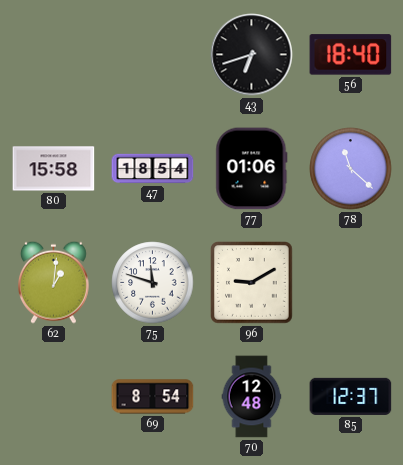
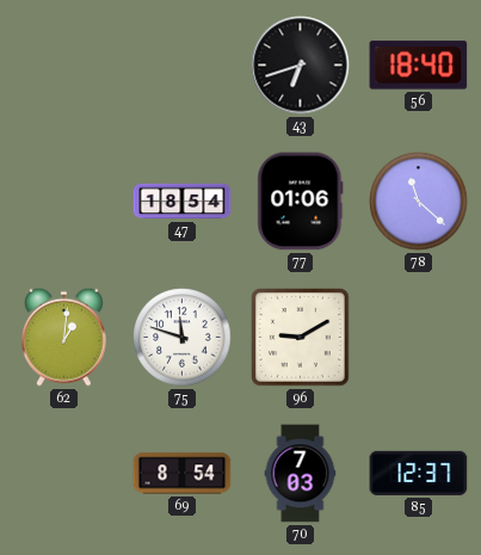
80: 15:58 -> none
70: 12:48 -> 7:03
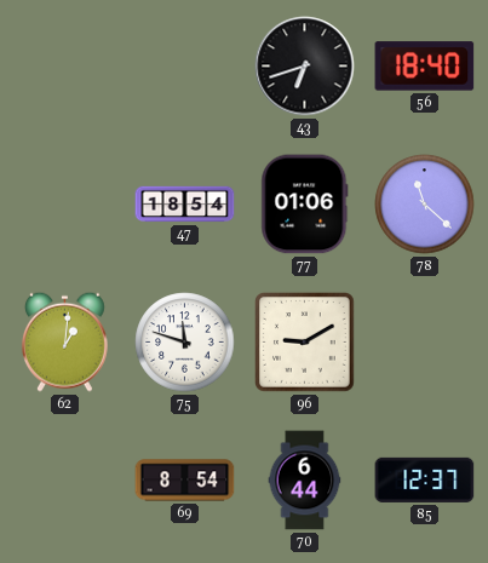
70: 7:03 -> 6:44
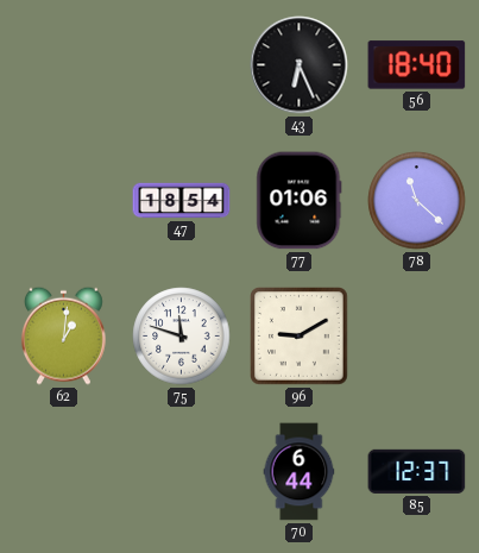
43: 6:42 -> 6:26
69: 8:54 -> none
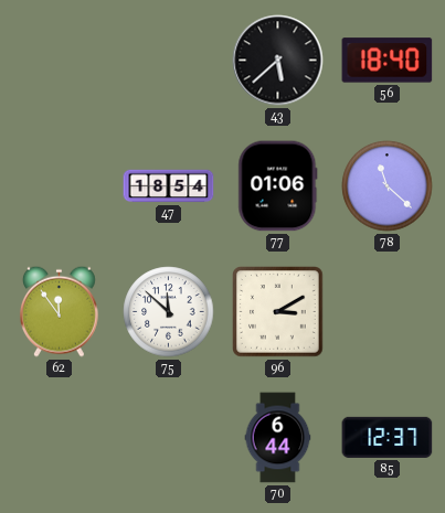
43: 6:26 -> 5:38
62: 1:01 -> 11:54
75: 11:48 -> 11:52
96: 9:10 -> 3:10
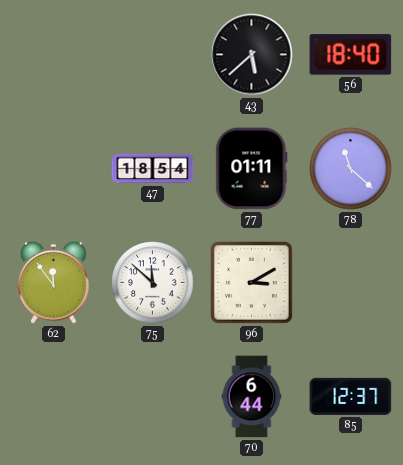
77: 01:06 -> 01:11
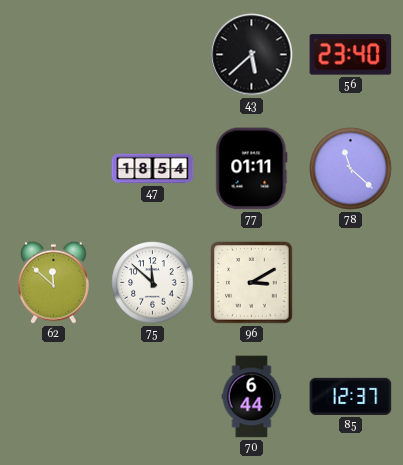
56: 18:40 -> 23:40
62: 11:54 -> 11:52
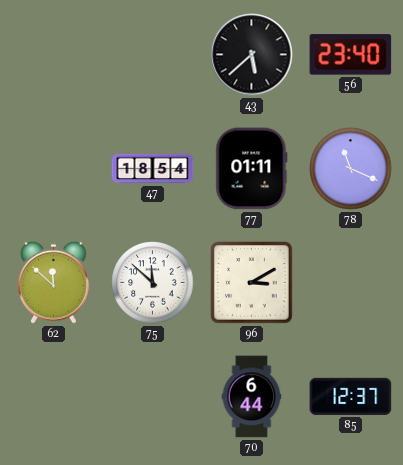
78: 11:22 -> 11:19
